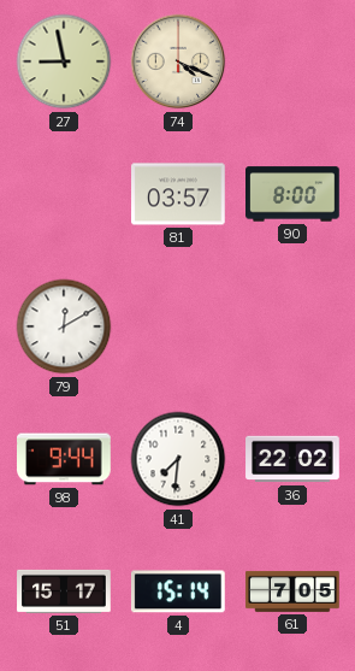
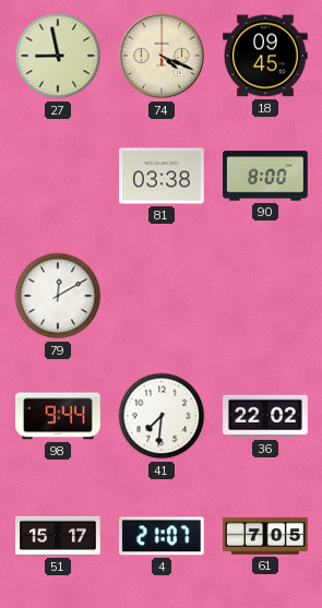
18: none -> 09:45
81: 03:57 -> 03:38
4: 15:14 -> 21:07
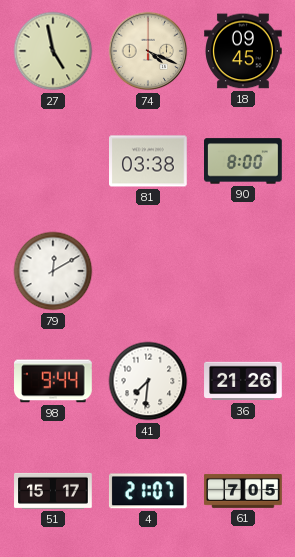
27: 8:58 -> 4:58
36: 22:02 -> 21:26
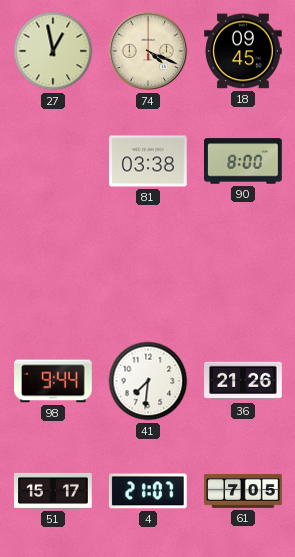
27: 4:58 -> 12:58
79: 12:10 -> none
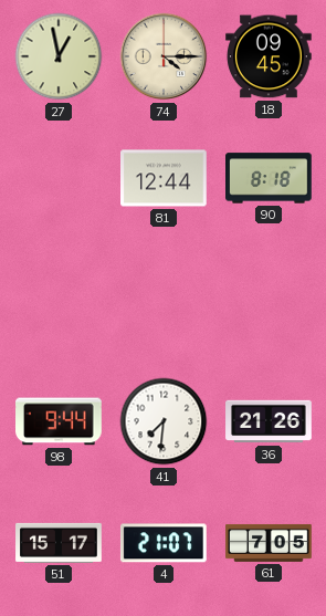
74: 4:19 -> 4:15
81: 03:38 -> 12:44
90: 8:00 -> 8:18
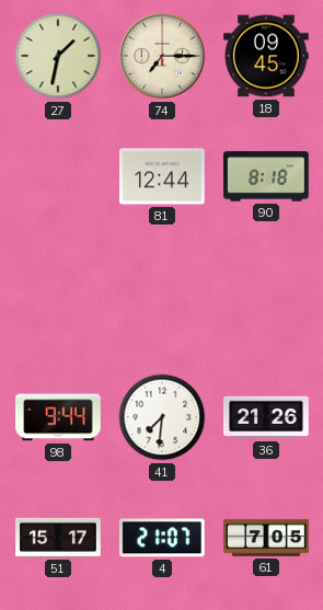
27: 12:58 -> 1:32
74: 4:15 -> 7:15
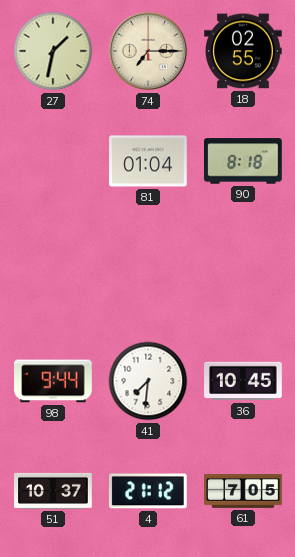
18: 09:45 -> 02:55
81: 12:44 -> 01:04
36: 21:26 -> 10:45
51: 15:17 -> 10:37
4: 21:07 -> 21:12
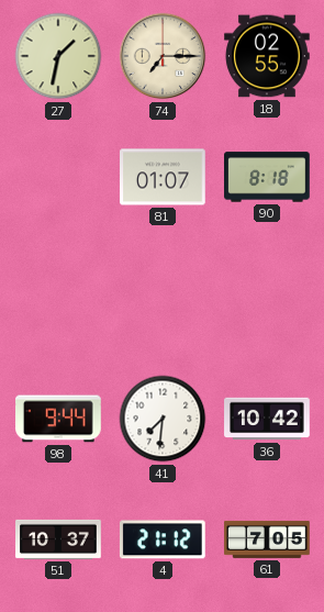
81: 01:04 -> 01:07
36: 10:45 -> 10:42
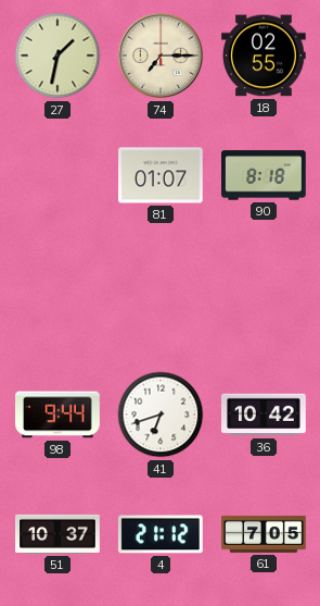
41: 7:31 -> 6:42
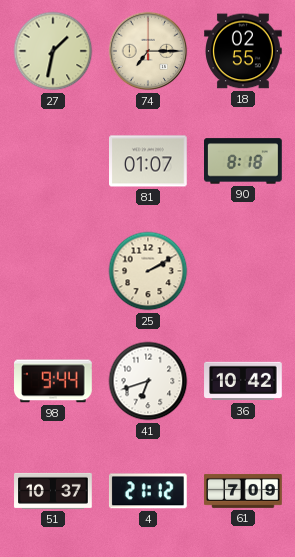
25: none -> 2:10
61: 7:05 -> 7:09
